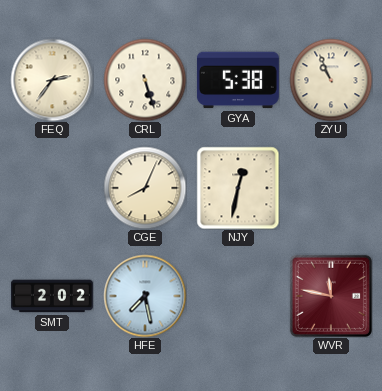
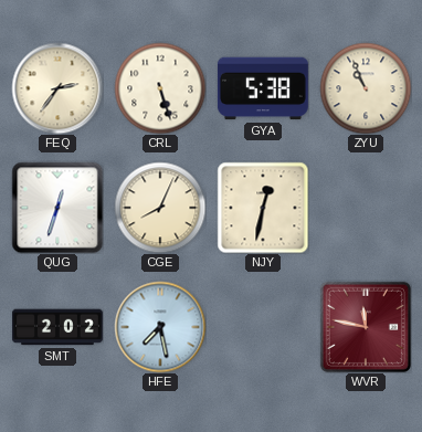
QUG: none -> 12:33
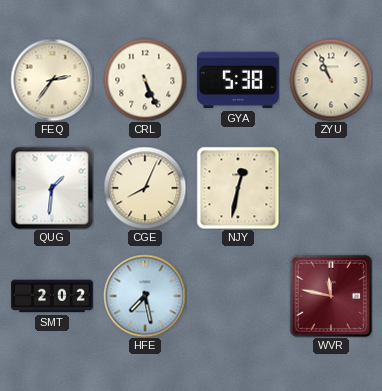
CRL: 5:27 -> 5:26
QUG: 12:33 -> 1:31
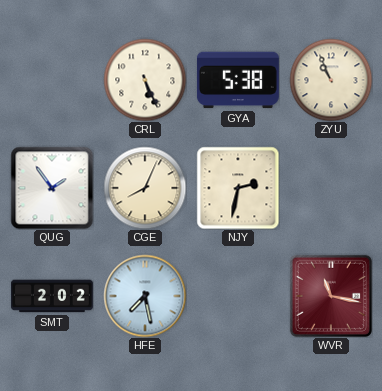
FEQ: 2:36 -> none
QUG: 1:31 -> 1:54
NJY: 12:32 -> 2:32
WVR: 11:47 -> 11:17
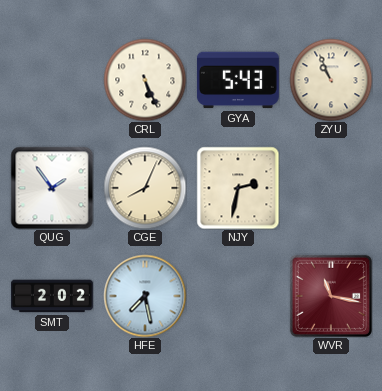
GYA: 5:38 -> 5:43
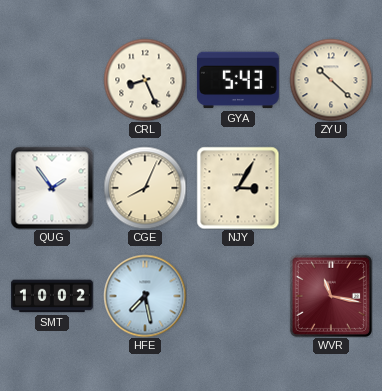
CRL: 5:26 -> 8:26
ZYU: 10:56 -> 10:22
NJY: 2:32 -> 3:05
SMT: 2:02 -> 10:02
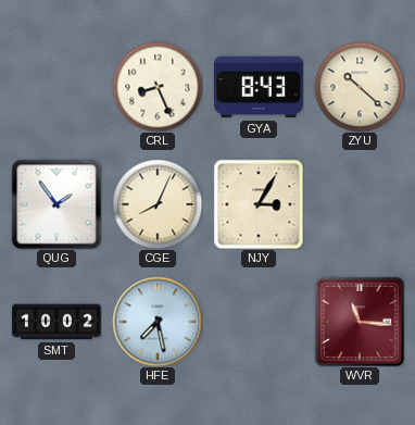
GYA: 5:43 -> 8:43
WVR: 11:17 -> 11:16
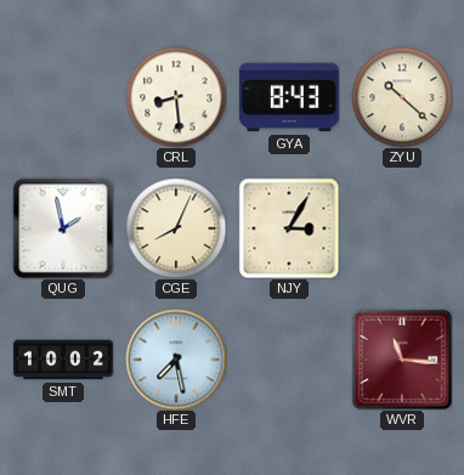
CRL: 8:26 -> 8:29
QUG: 1:54 -> 1:58
